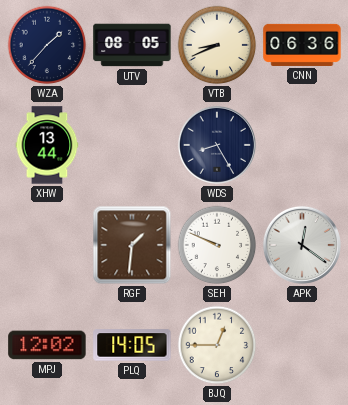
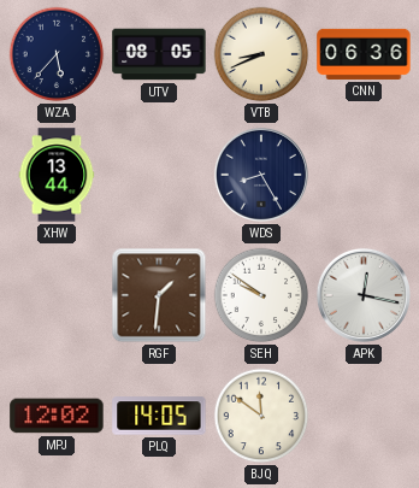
WZA: 1:37 -> 5:37
SEH: 9:49 -> 9:51
APK: 12:21 -> 12:17
BJQ: 12:45 -> 11:51
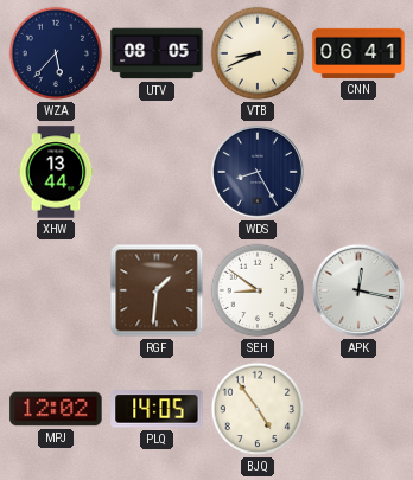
CNN: 06:36 -> 06:41
SEH: 9:51 -> 8:51
BJQ: 11:51 -> 4:54
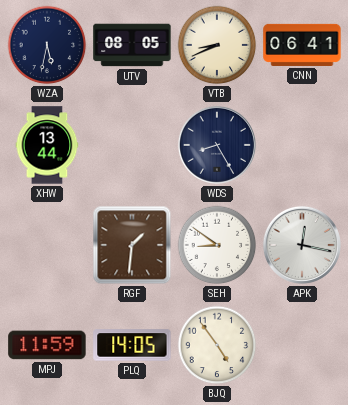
WZA: 5:37 -> 5:32
MPJ: 12:02 -> 11:59
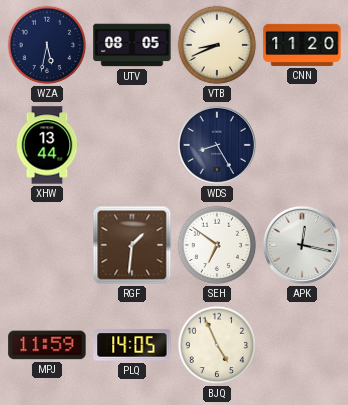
CNN: 06:41 -> 11:20
SEH: 8:51 -> 6:51
BJQ: 4:54 -> 4:56
